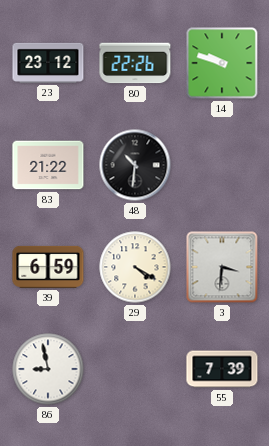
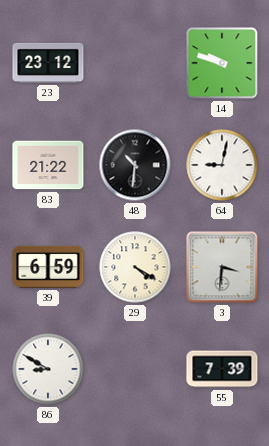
80: 22:26 -> none
64: none -> 9:02
86: 8:58 -> 8:50
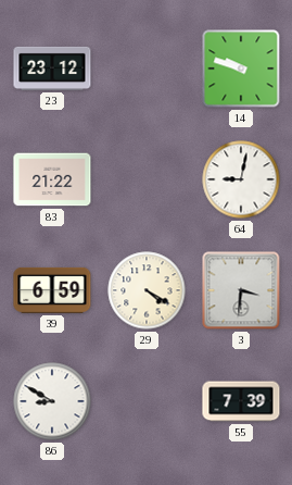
48: 10:31 -> none
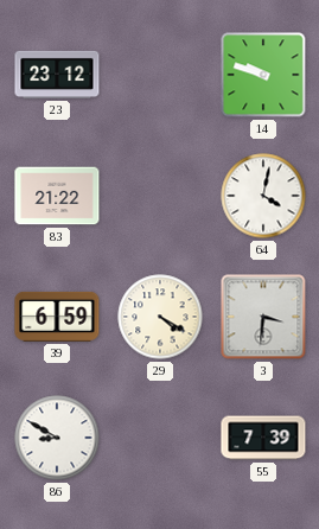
64: 9:02 -> 4:02
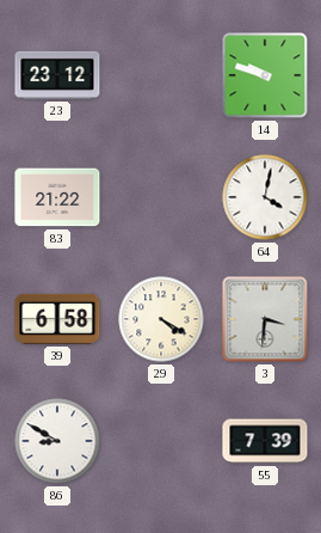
39: 6:59 -> 6:58
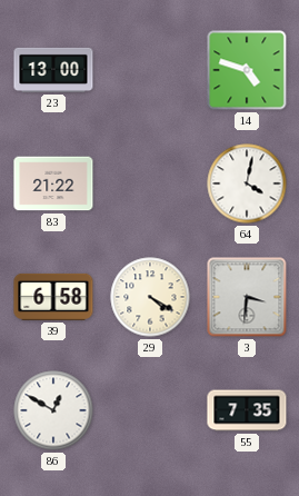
23: 23:12 -> 13:00
14: 9:48 -> 4:48
86: 8:50 -> 12:50
55: 7:39 -> 7:35
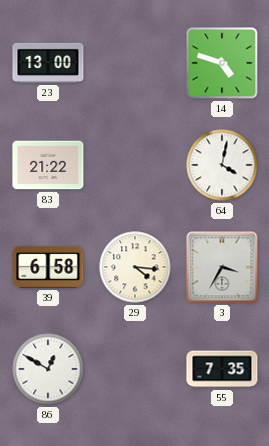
29: 4:20 -> 4:16
3: 3:31 -> 3:35
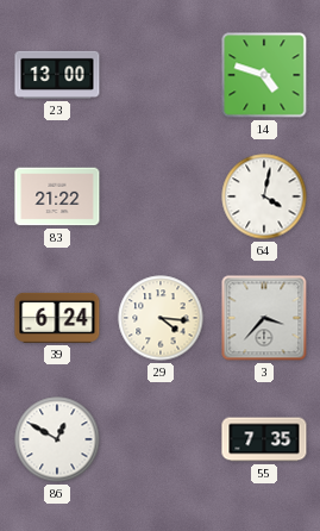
39: 6:58 -> 6:24
3: 3:35 -> 3:37
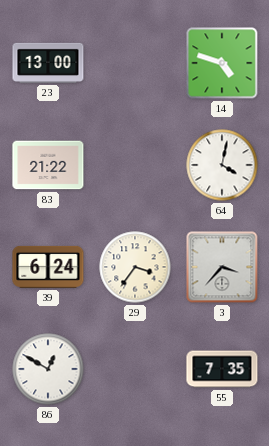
29: 4:16 -> 3:36
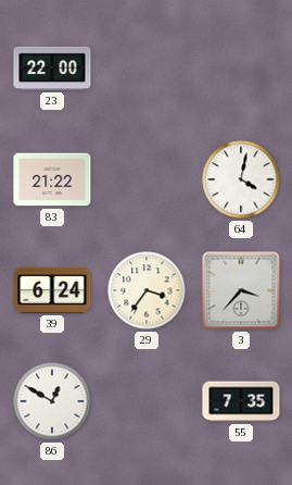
23: 13:00 -> 22:00
14: 4:48 -> none
